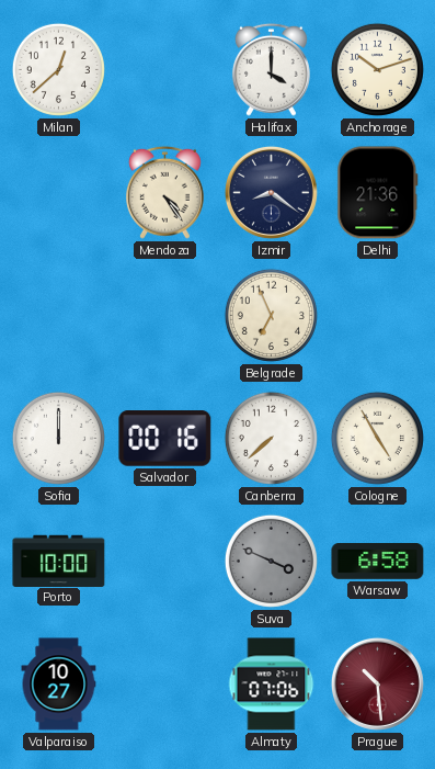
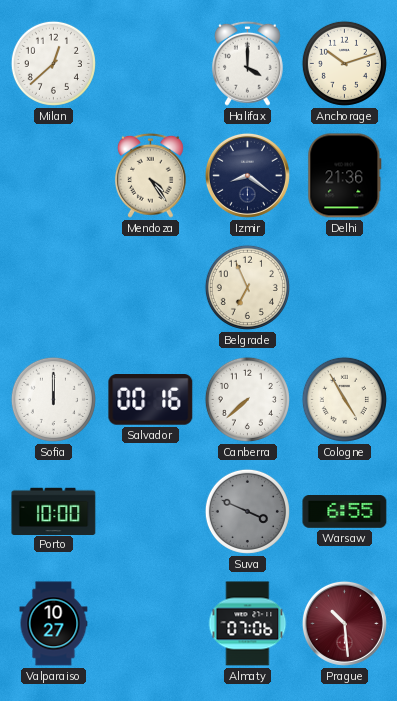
Warsaw: 6:58 -> 6:55
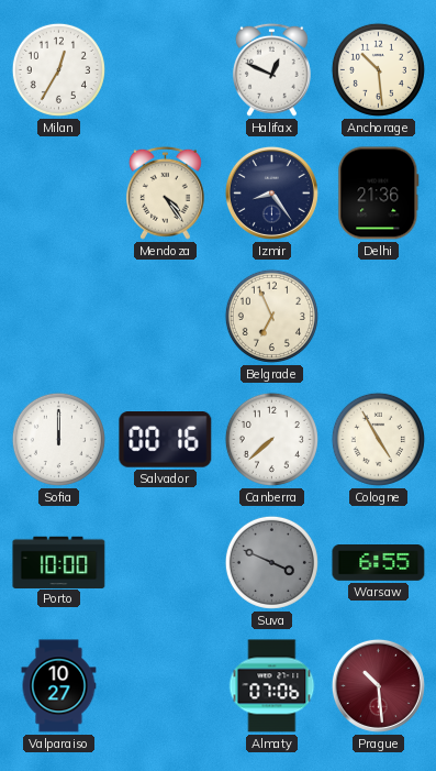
Milan: 12:38 -> 12:35
Halifax: 4:00 -> 12:49
Anchorage: 10:12 -> 10:29
Izmir: 8:21 -> 8:24
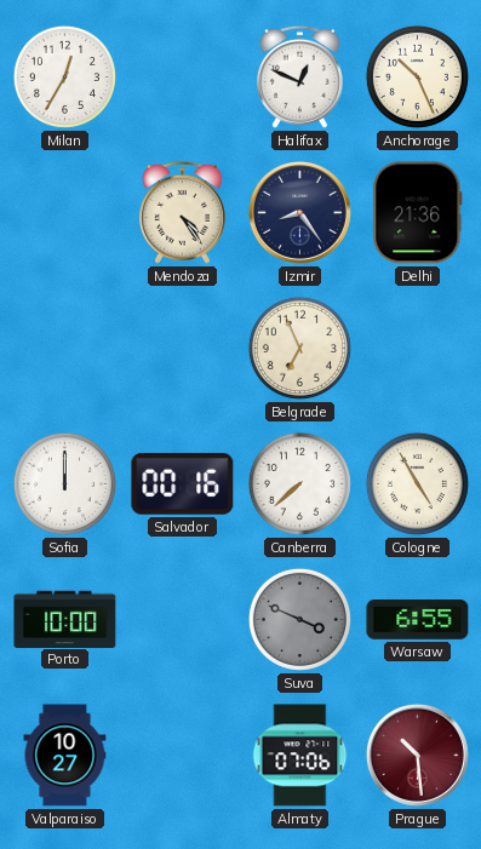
Anchorage: 10:29 -> 10:26
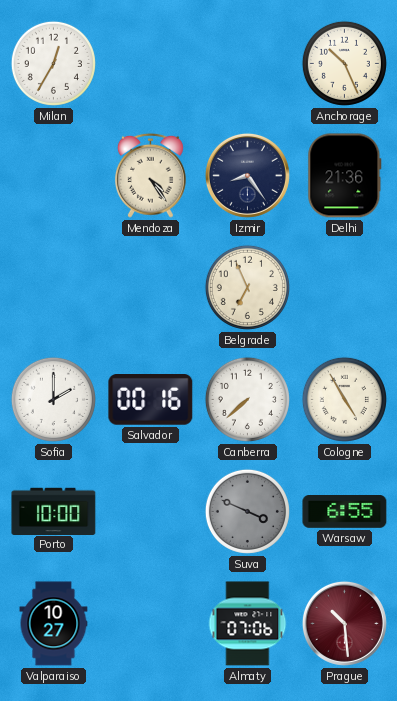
Halifax: 12:49 -> none
Sofia: 12:00 -> 2:00
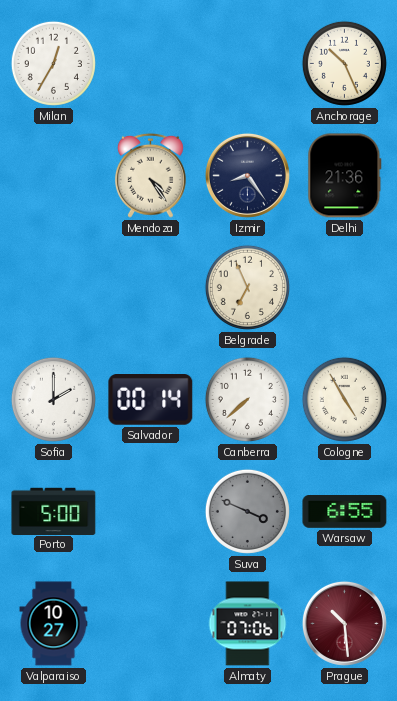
Salvador: 00:16 -> 00:14
Porto: 10:00 -> 5:00
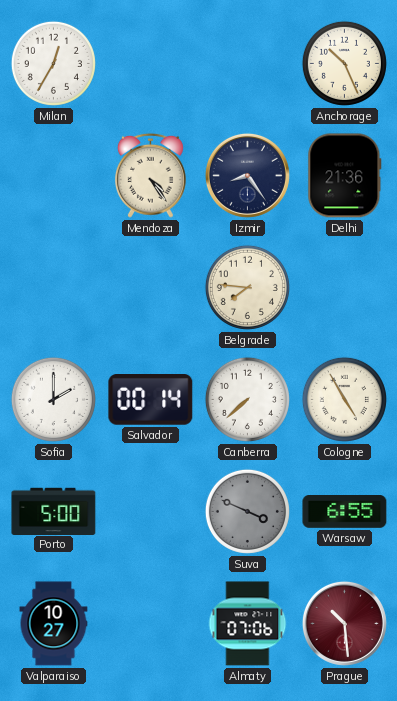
Belgrade: 6:56 -> 7:46
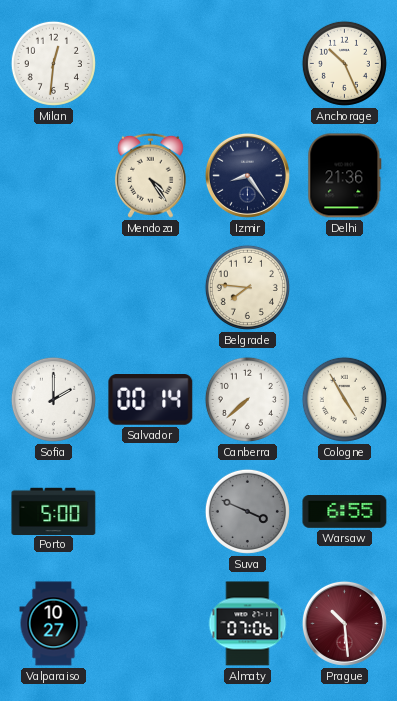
Milan: 12:35 -> 12:31
